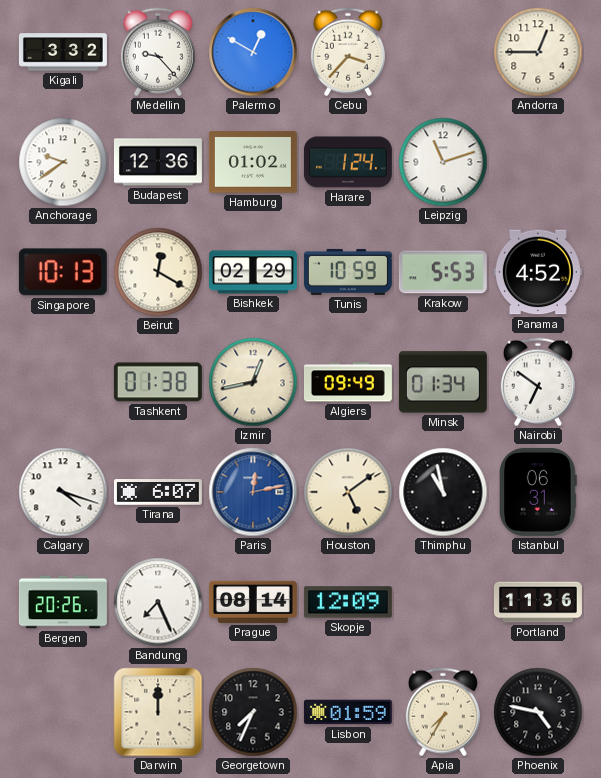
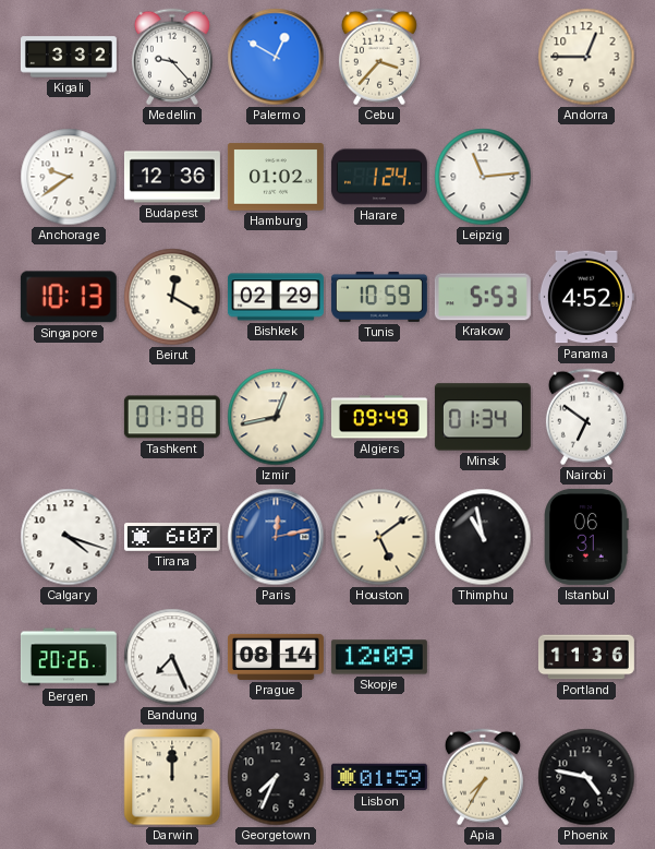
Leipzig: 11:12 -> 11:14
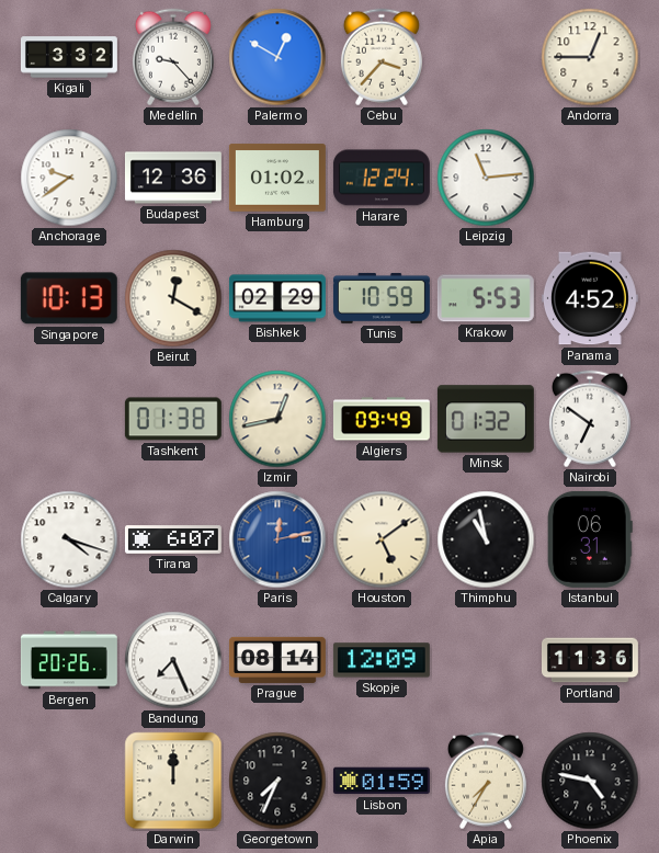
Harare: 1:24 -> 12:24
Minsk: 01:34 -> 01:32
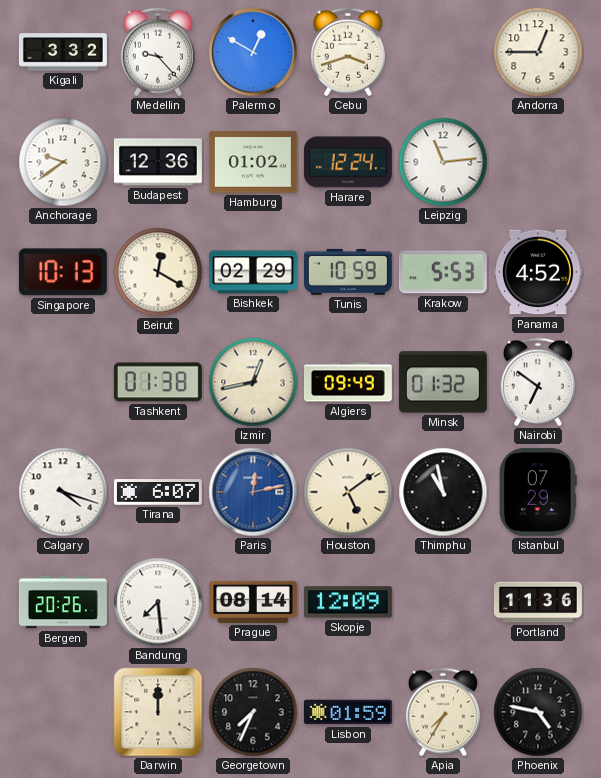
Cebu: 3:37 -> 3:42
Istanbul: 06:31 -> 07:29
Bandung: 7:26 -> 7:29
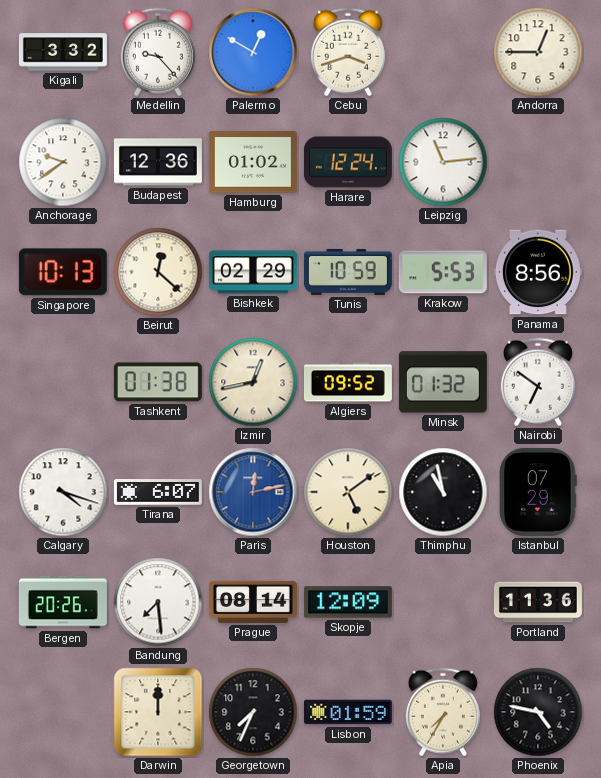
Beirut: 12:20 -> 12:22
Panama: 4:52 -> 8:56
Algiers: 09:49 -> 09:52
